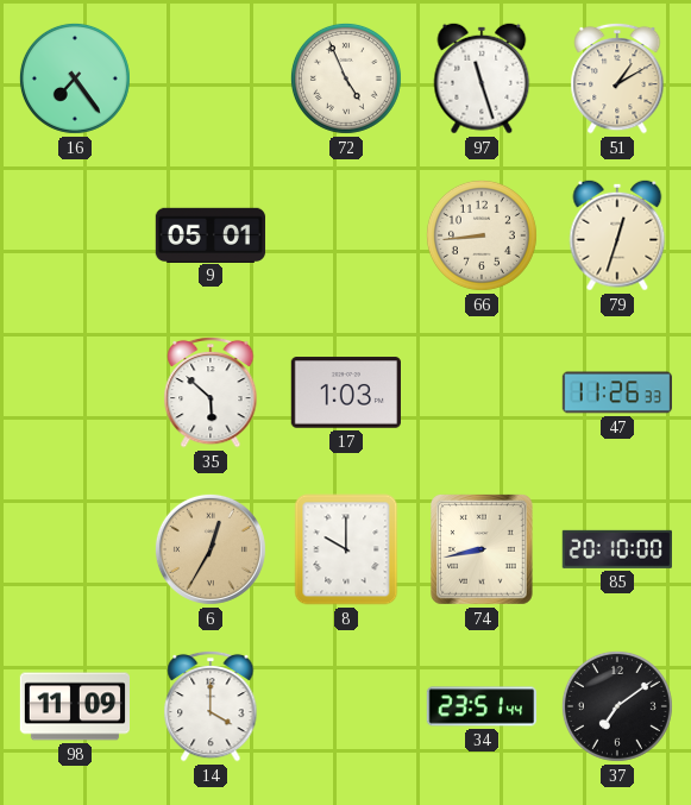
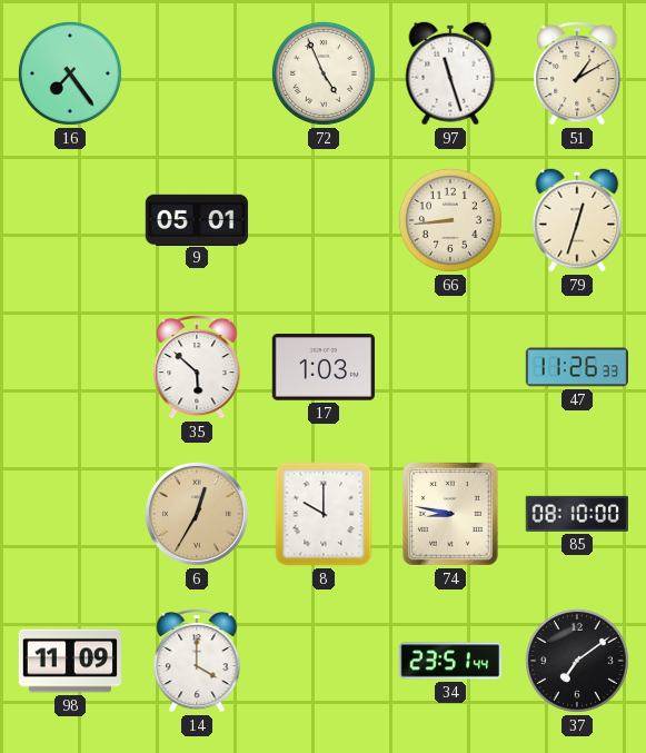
74: 8:43 -> 8:47
85: 20:10 -> 08:10
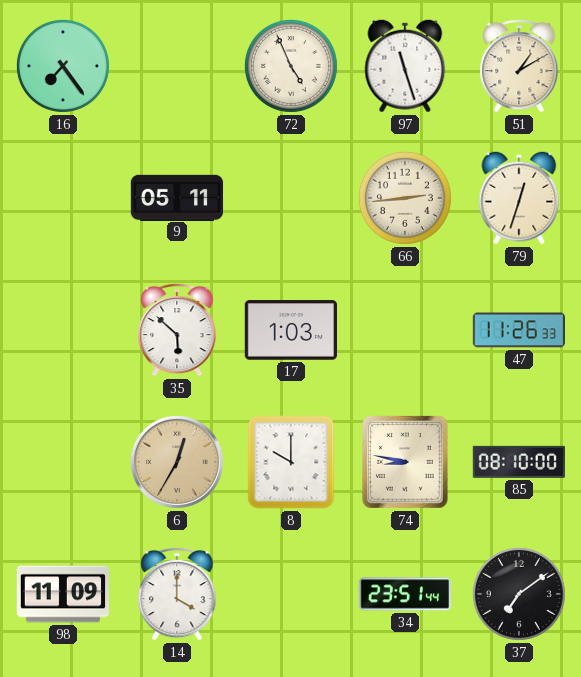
9: 05:01 -> 05:11
66: 8:44 -> 2:44
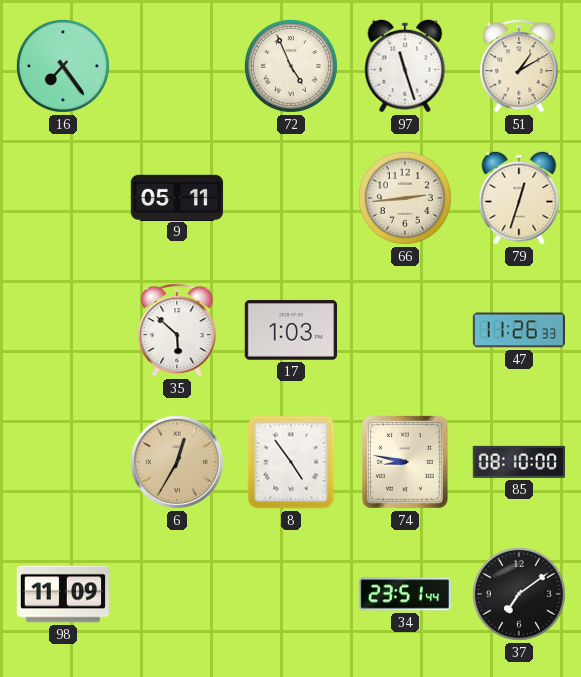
8: 10:00 -> 4:54
14: 4:00 -> none
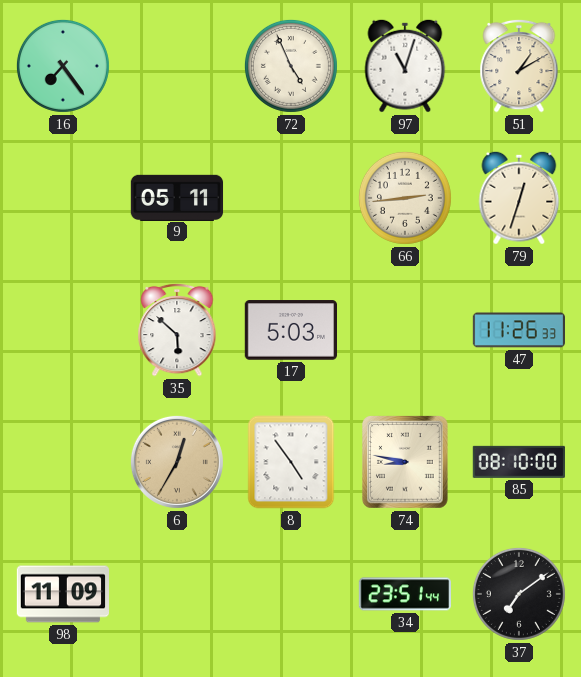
97: 11:27 -> 11:03
17: 1:03 -> 5:03
